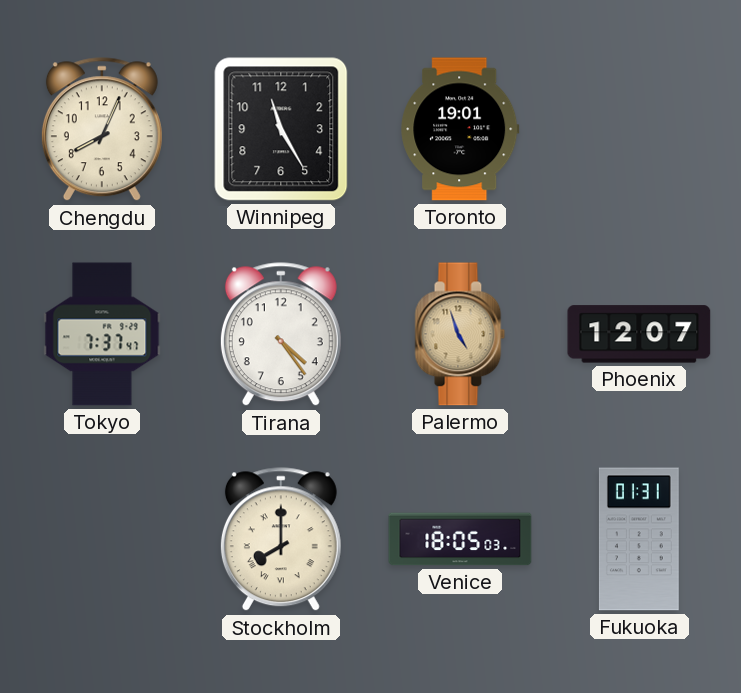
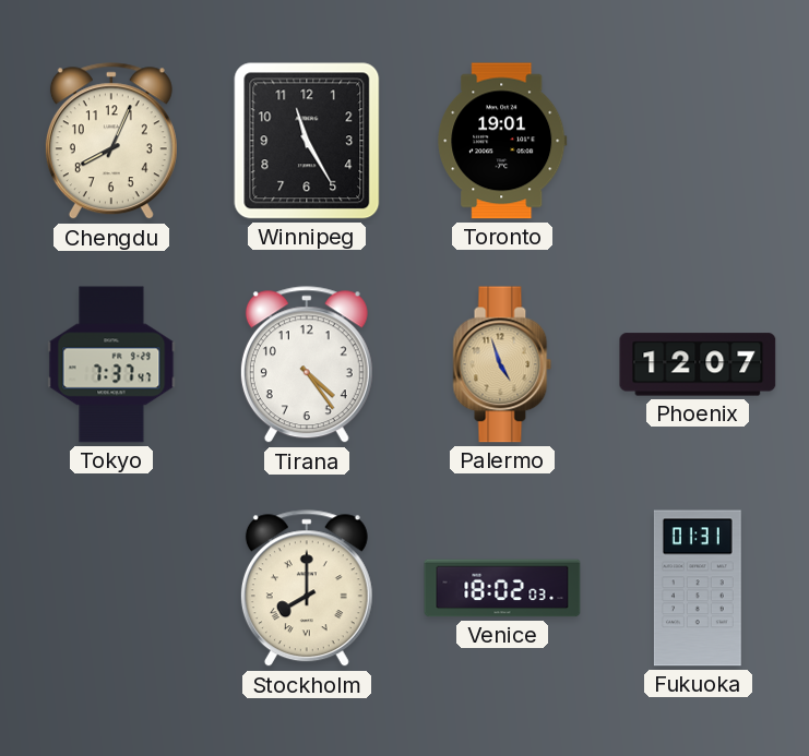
Venice: 18:05 -> 18:02
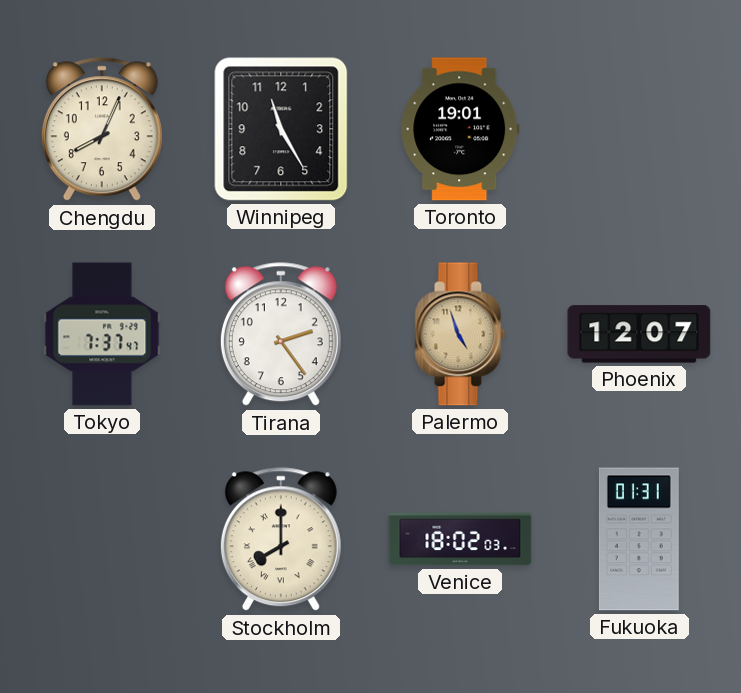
Tirana: 4:24 -> 2:24
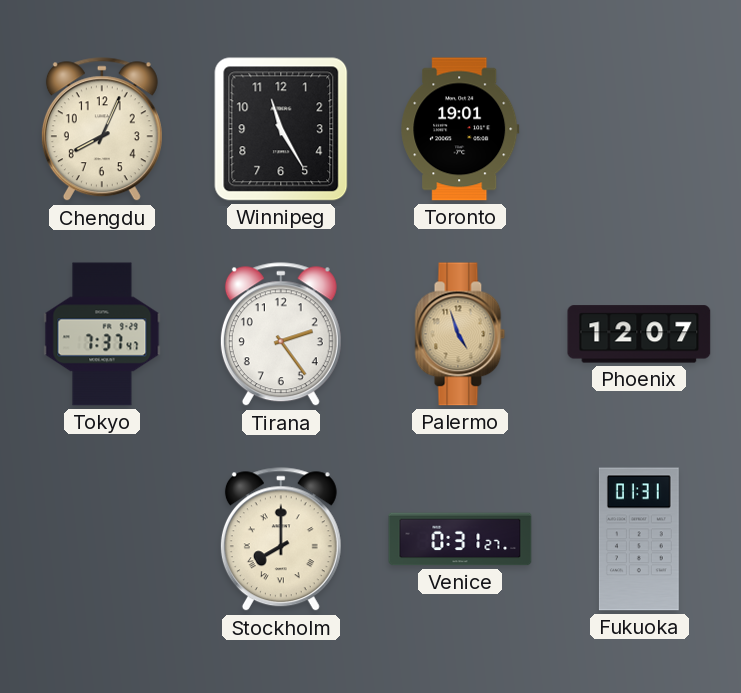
Venice: 18:02 -> 0:31
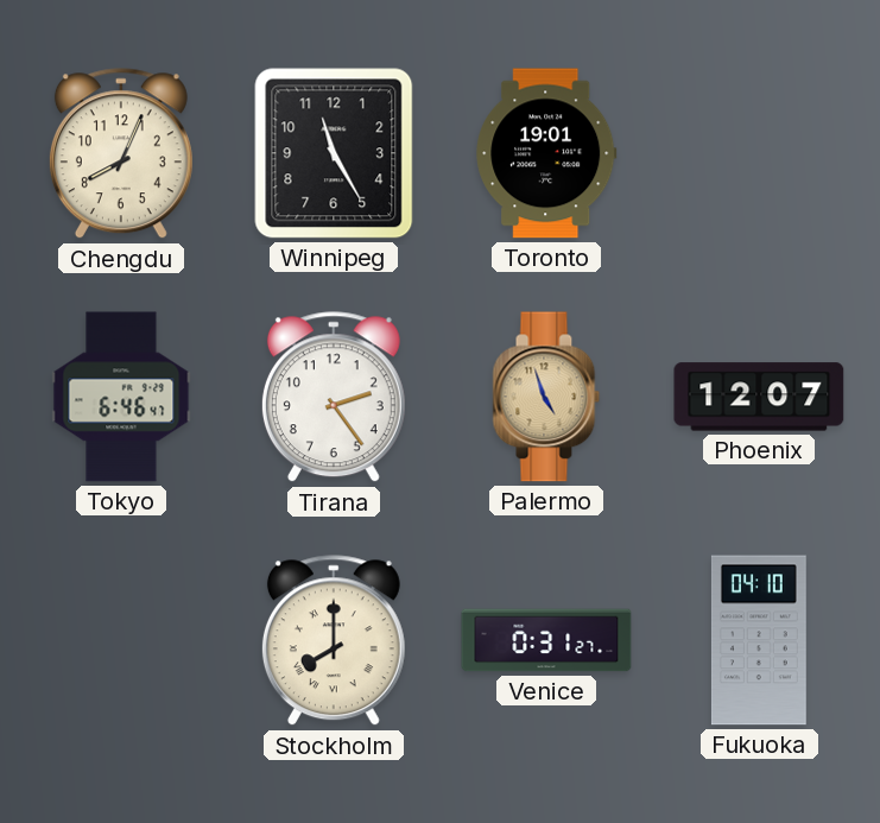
Tokyo: 7:37 -> 6:46
Fukuoka: 01:31 -> 04:10
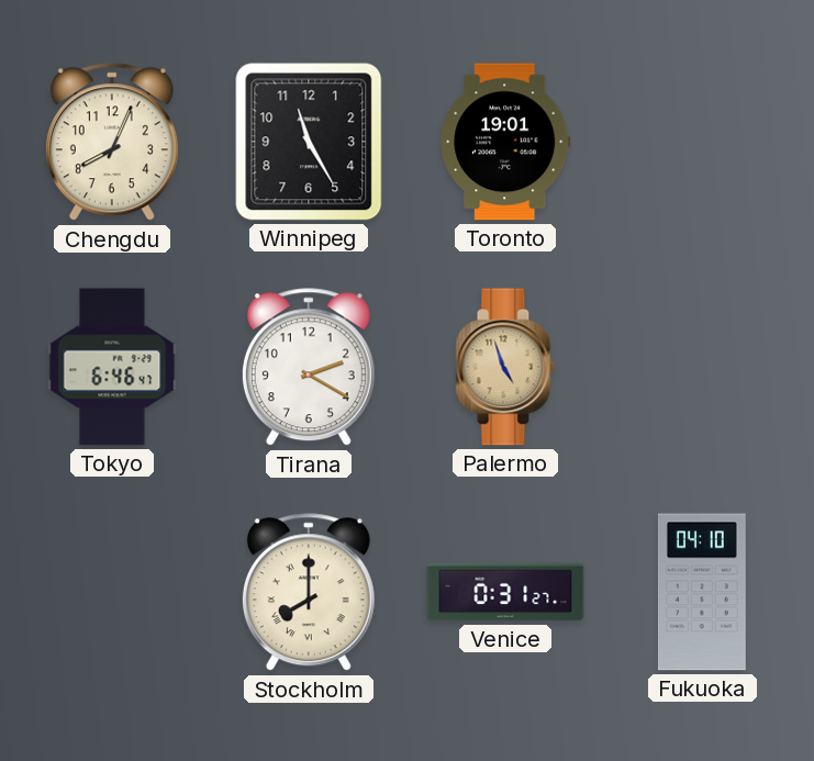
Tirana: 2:24 -> 2:20
Phoenix: 12:07 -> none
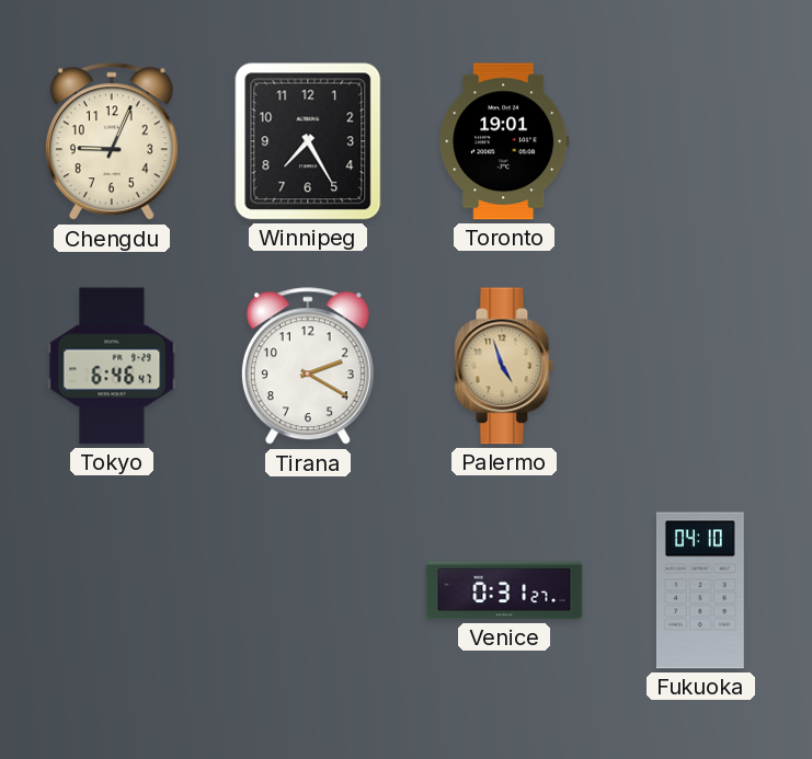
Chengdu: 8:04 -> 9:04
Winnipeg: 11:25 -> 7:25
Stockholm: 8:00 -> none
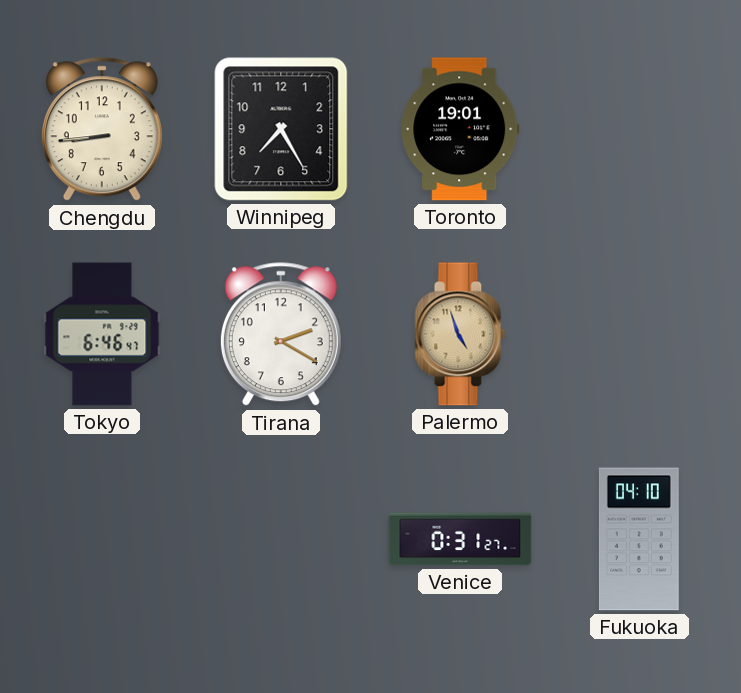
Chengdu: 9:04 -> 8:44
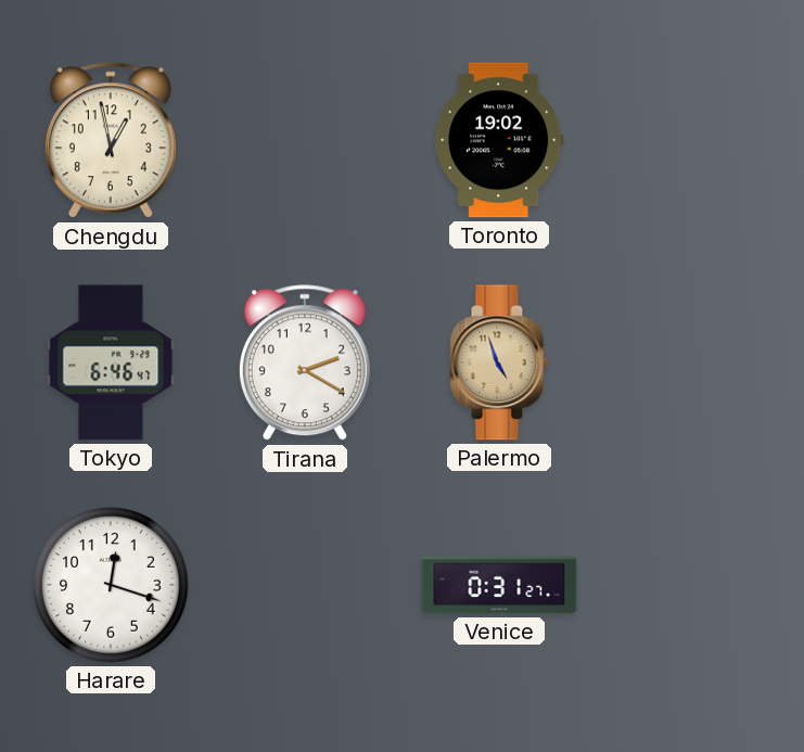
Chengdu: 8:44 -> 12:58
Winnipeg: 7:25 -> none
Toronto: 19:01 -> 19:02
Harare: none -> 12:18
Fukuoka: 04:10 -> none
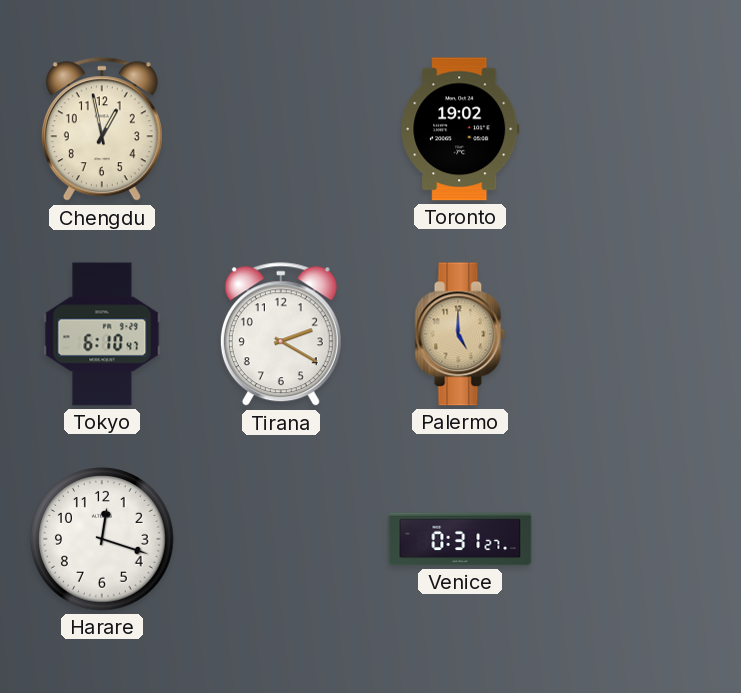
Tokyo: 6:46 -> 6:10
Palermo: 4:57 -> 5:00
